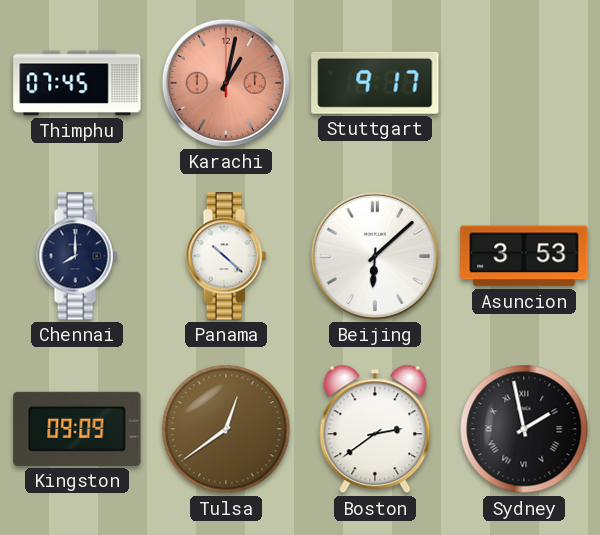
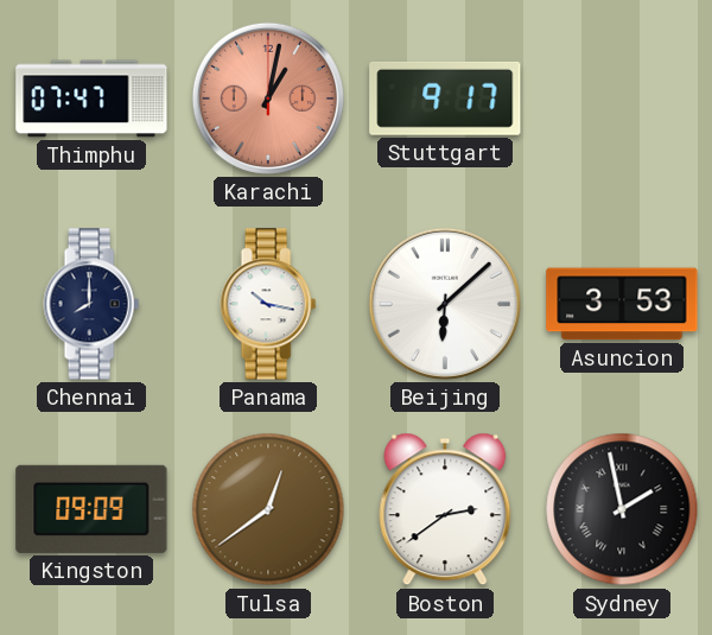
Thimphu: 07:45 -> 07:47
Panama: 10:22 -> 10:17
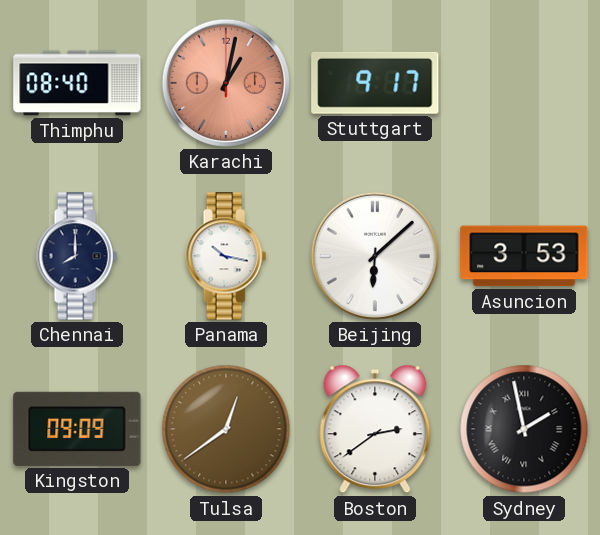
Thimphu: 07:47 -> 08:40
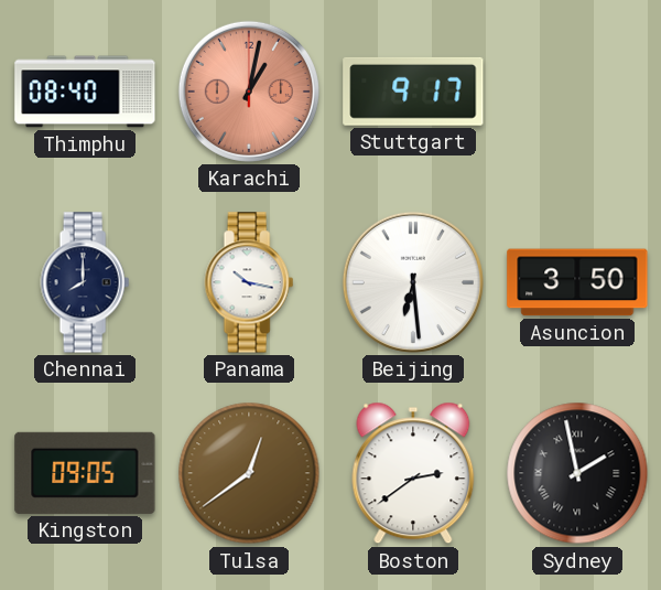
Beijing: 6:08 -> 6:29
Asuncion: 3:53 -> 3:50
Kingston: 09:09 -> 09:05
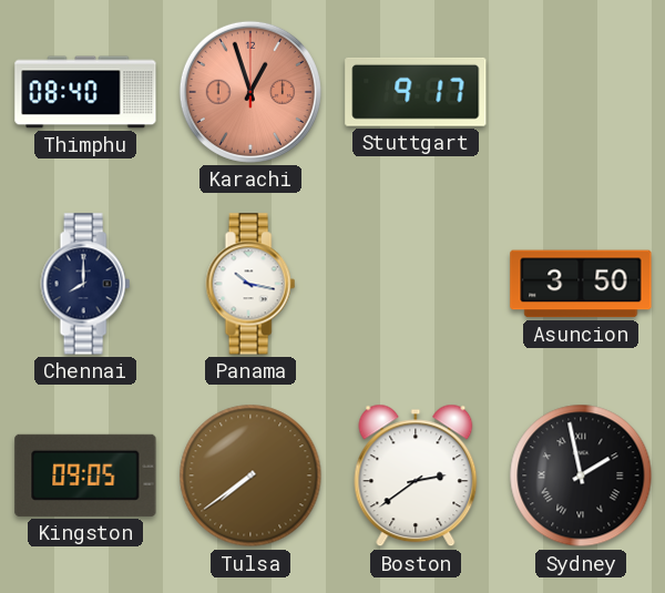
Karachi: 1:02 -> 12:57
Beijing: 6:29 -> none
Tulsa: 12:39 -> 7:39
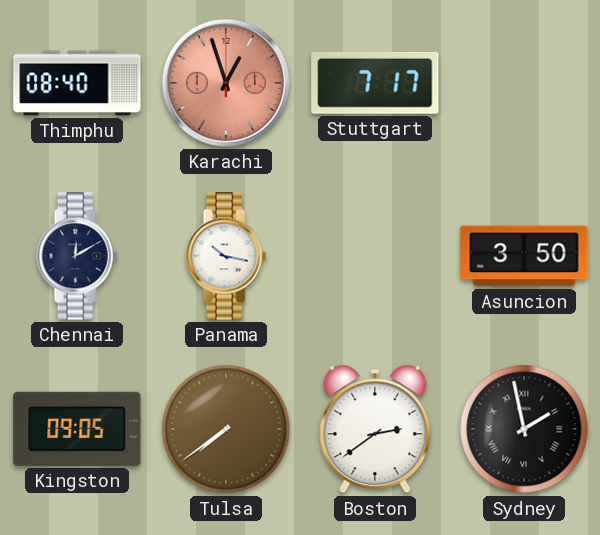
Stuttgart: 9:17 -> 7:17
Chennai: 8:00 -> 12:10
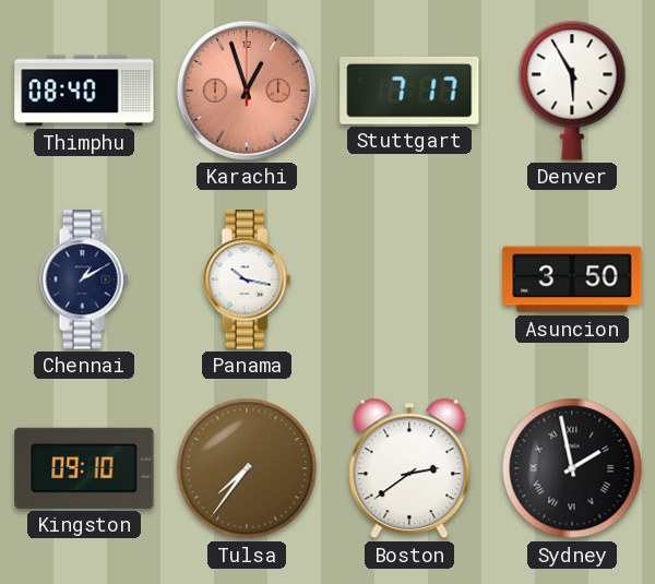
Denver: none -> 5:55
Chennai: 12:10 -> 1:10
Kingston: 09:05 -> 09:10
Tulsa: 7:39 -> 7:36
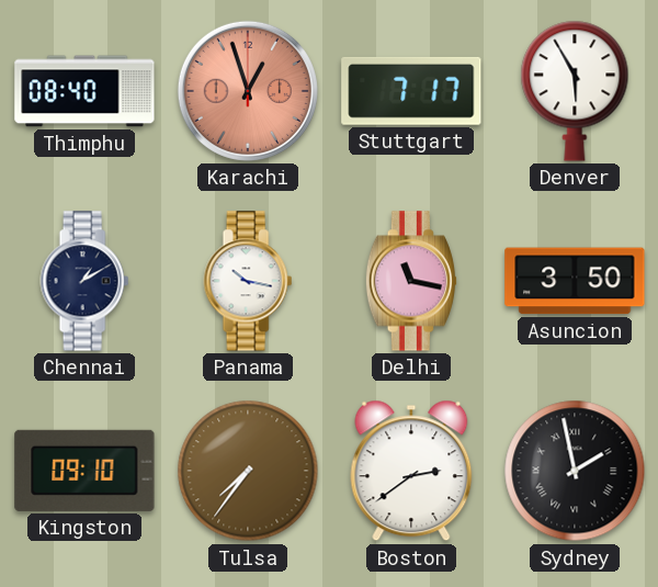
Delhi: none -> 11:17
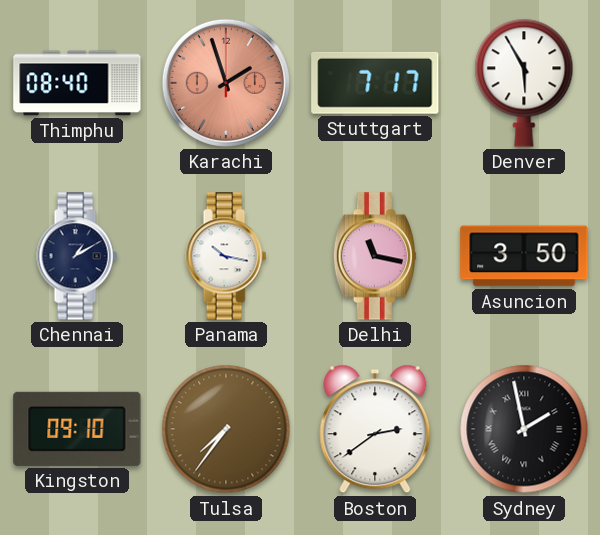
Karachi: 12:57 -> 1:57
